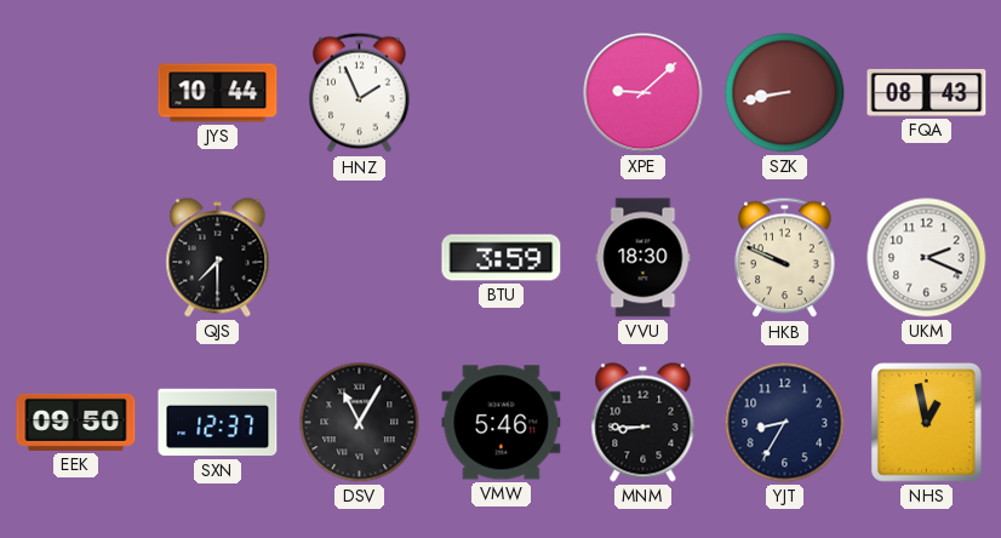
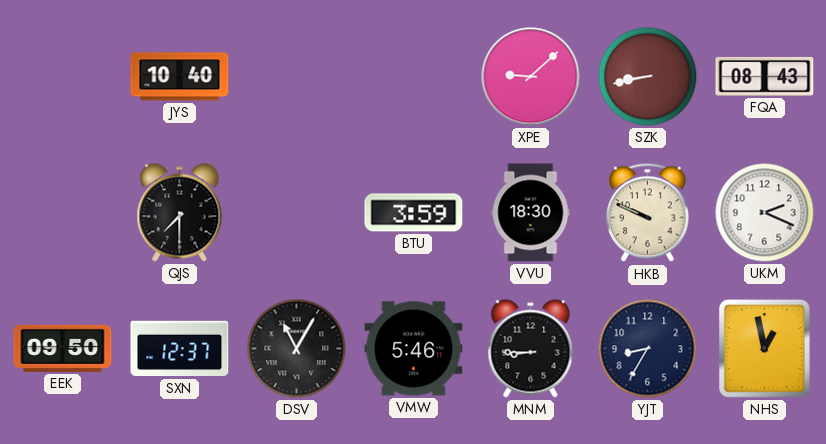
JYS: 10:44 -> 10:40
HNZ: 1:56 -> none
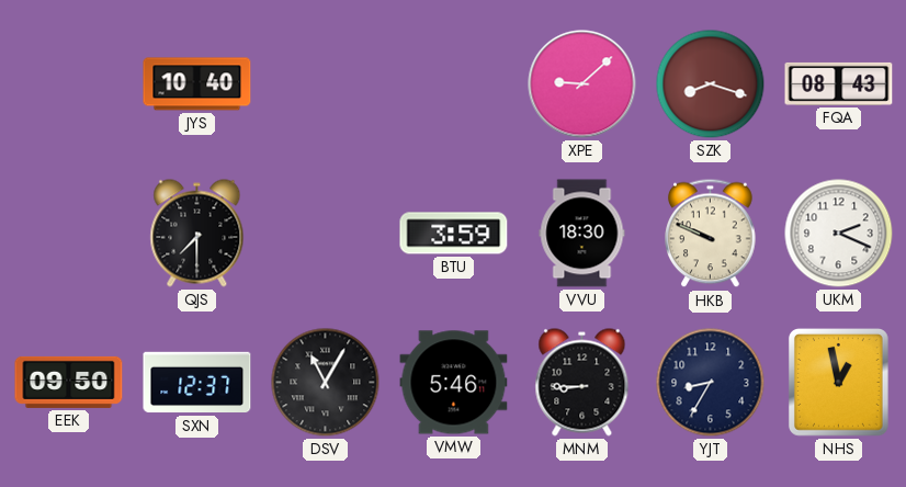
SZK: 8:43 -> 8:18
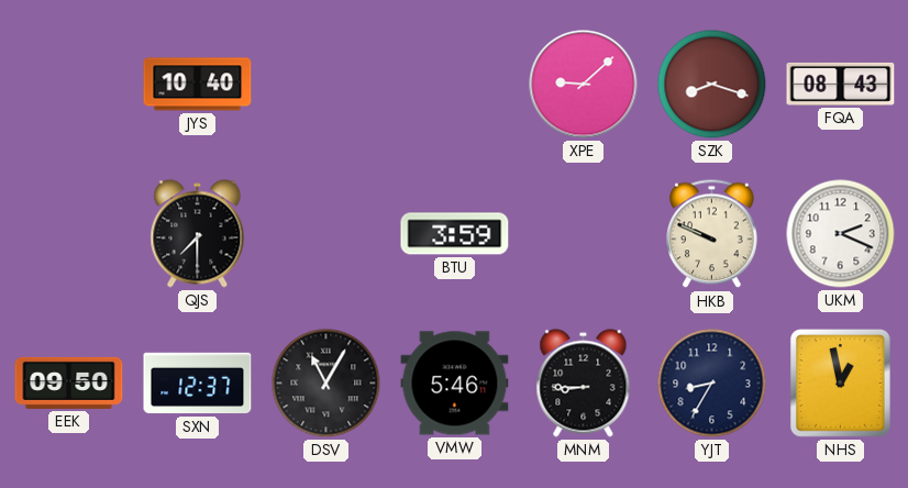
VVU: 18:30 -> none
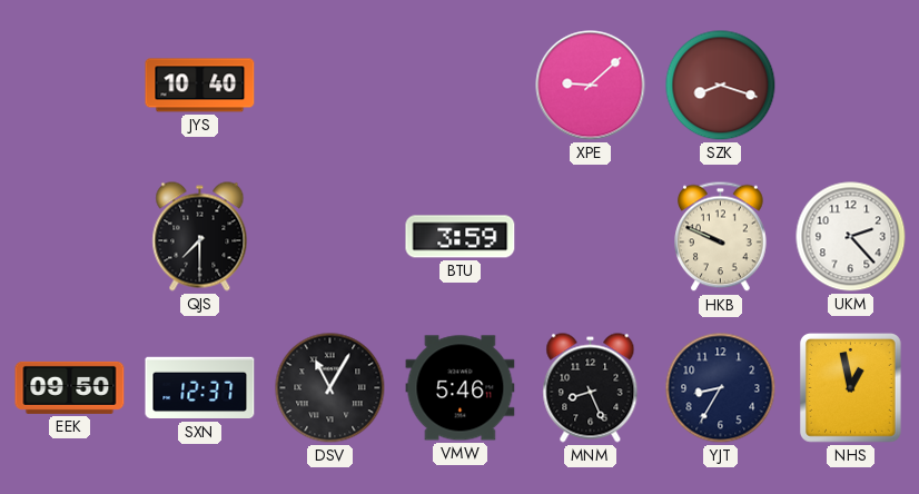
FQA: 08:43 -> none
UKM: 2:19 -> 2:23
MNM: 8:45 -> 8:26
